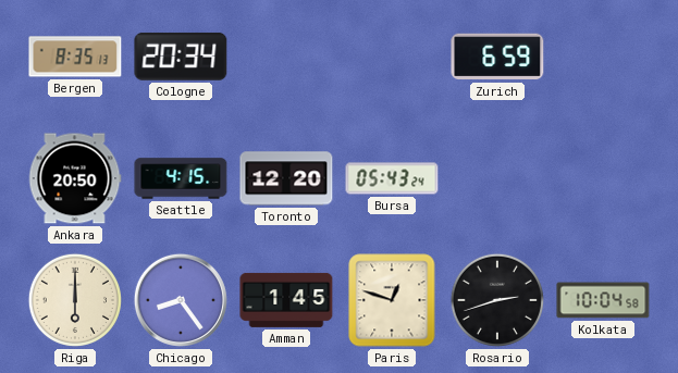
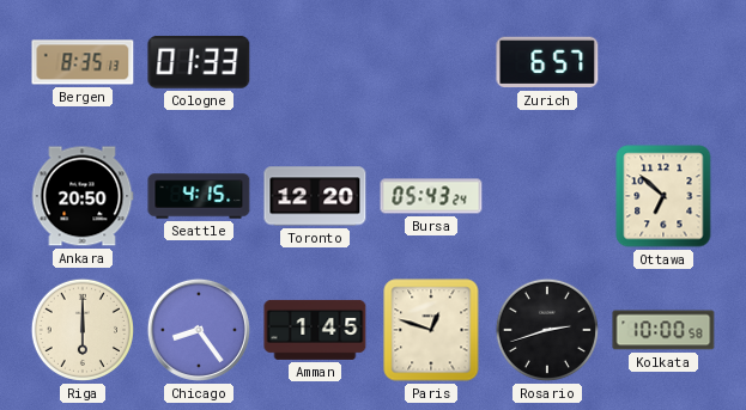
Cologne: 20:34 -> 01:33
Zurich: 6:59 -> 6:57
Ottawa: none -> 6:52
Kolkata: 10:04 -> 10:00
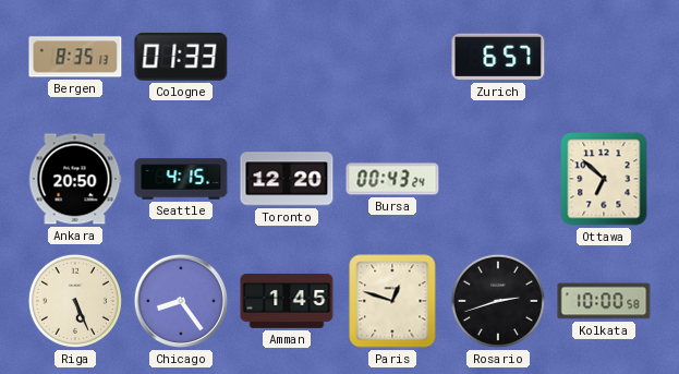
Bursa: 05:43 -> 00:43
Riga: 6:00 -> 5:26
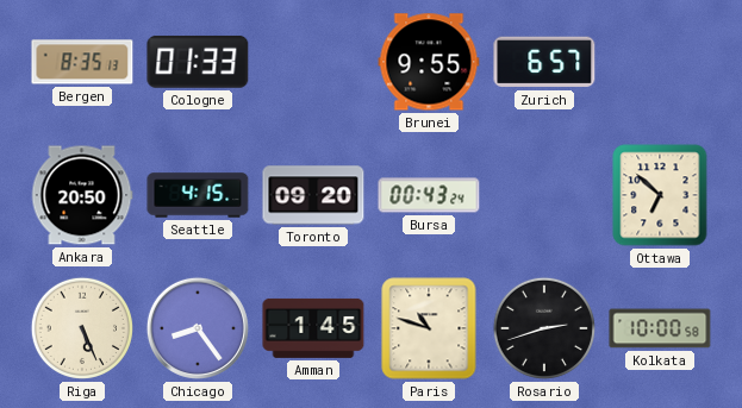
Brunei: none -> 9:55
Toronto: 12:20 -> 09:20
Paris: 12:48 -> 10:48
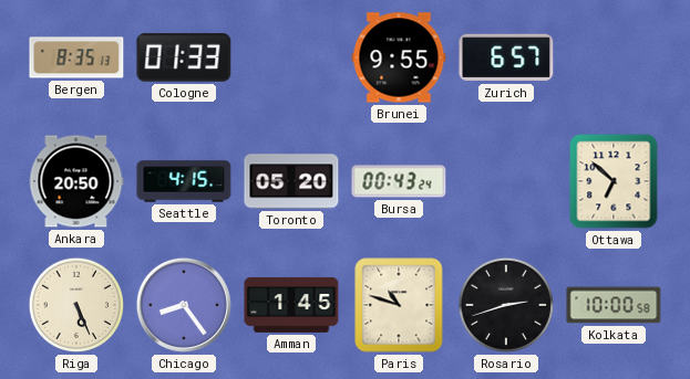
Toronto: 09:20 -> 05:20
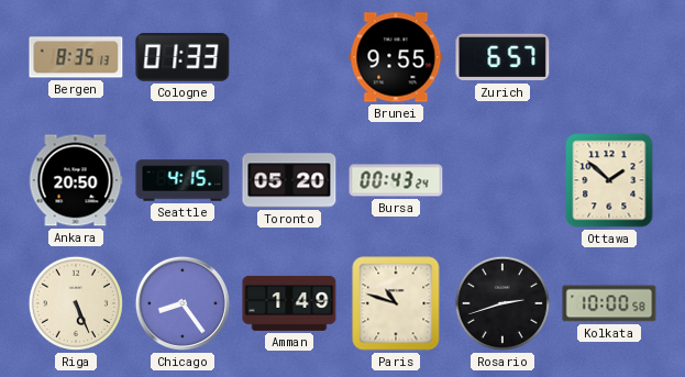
Ottawa: 6:52 -> 1:52
Amman: 1:45 -> 1:49
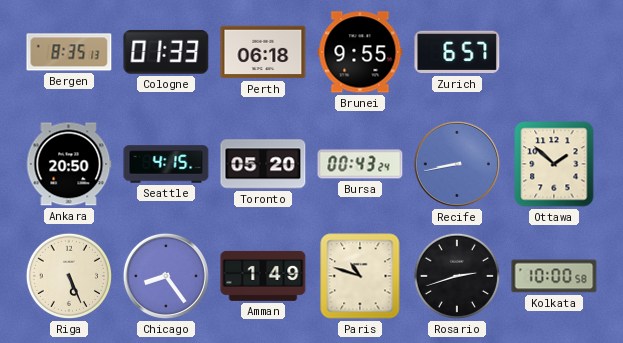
Perth: none -> 06:18
Recife: none -> 8:43
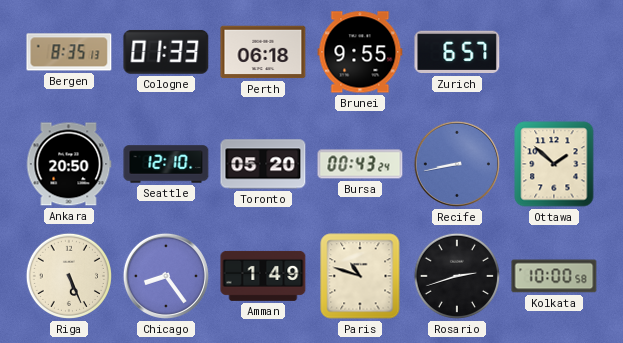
Seattle: 4:15 -> 12:10
